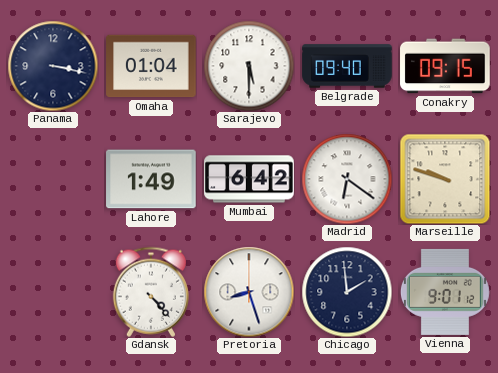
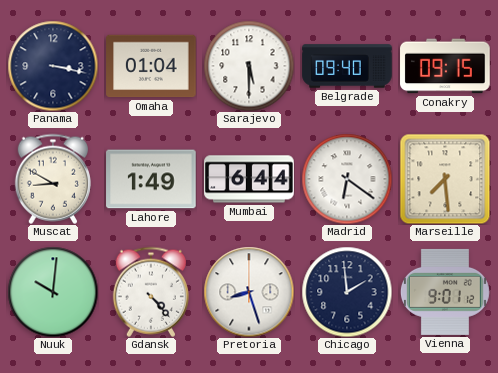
Muscat: none -> 8:50
Mumbai: 6:42 -> 6:44
Marseille: 9:48 -> 7:29
Nuuk: none -> 10:01
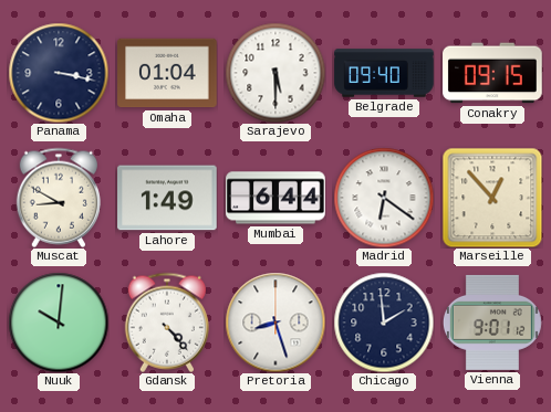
Marseille: 7:29 -> 12:53
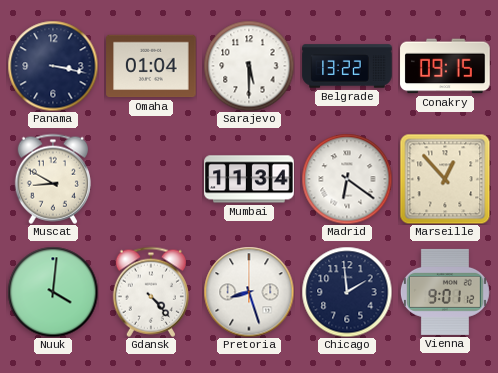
Belgrade: 09:40 -> 13:22
Lahore: 1:49 -> none
Mumbai: 6:44 -> 11:34
Nuuk: 10:01 -> 4:01
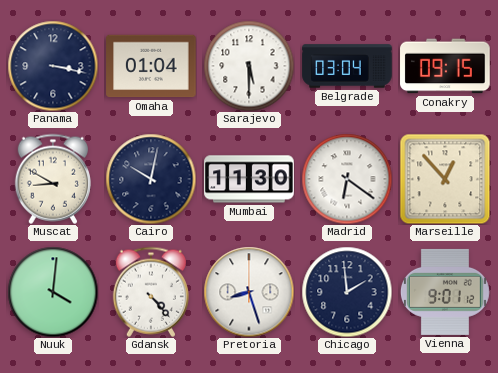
Belgrade: 13:22 -> 03:04
Cairo: none -> 10:02
Mumbai: 11:34 -> 11:30
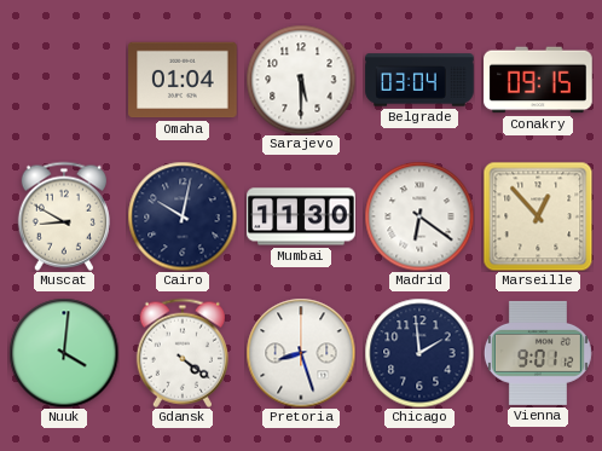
Panama: 3:17 -> none
Gdansk: 4:23 -> 4:21
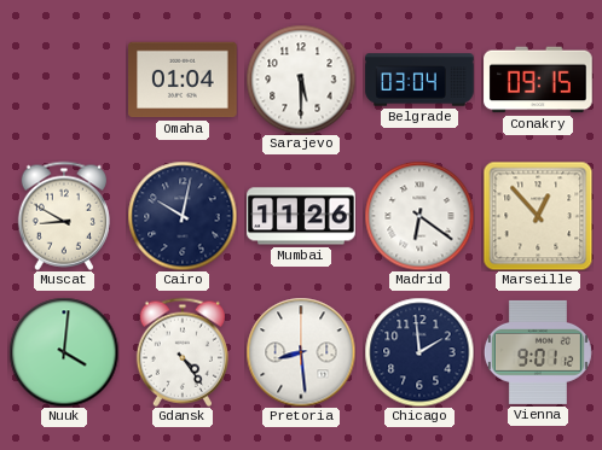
Mumbai: 11:30 -> 11:26
Gdansk: 4:21 -> 4:24
Pretoria: 8:27 -> 8:29
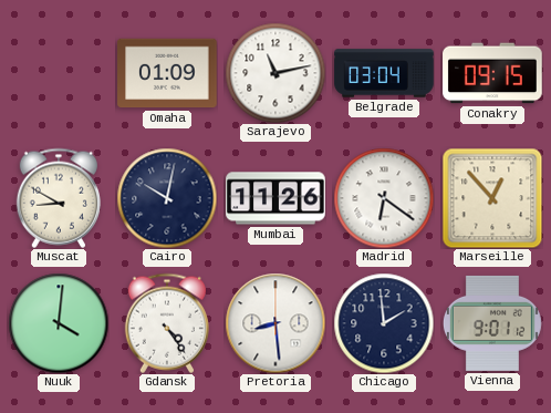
Omaha: 01:04 -> 01:09
Sarajevo: 5:30 -> 11:13
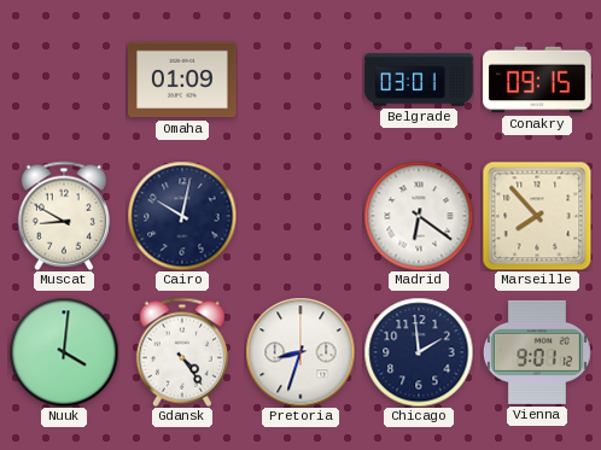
Sarajevo: 11:13 -> none
Belgrade: 03:04 -> 03:01
Mumbai: 11:26 -> none
Marseille: 12:53 -> 7:53
Pretoria: 8:29 -> 8:33
